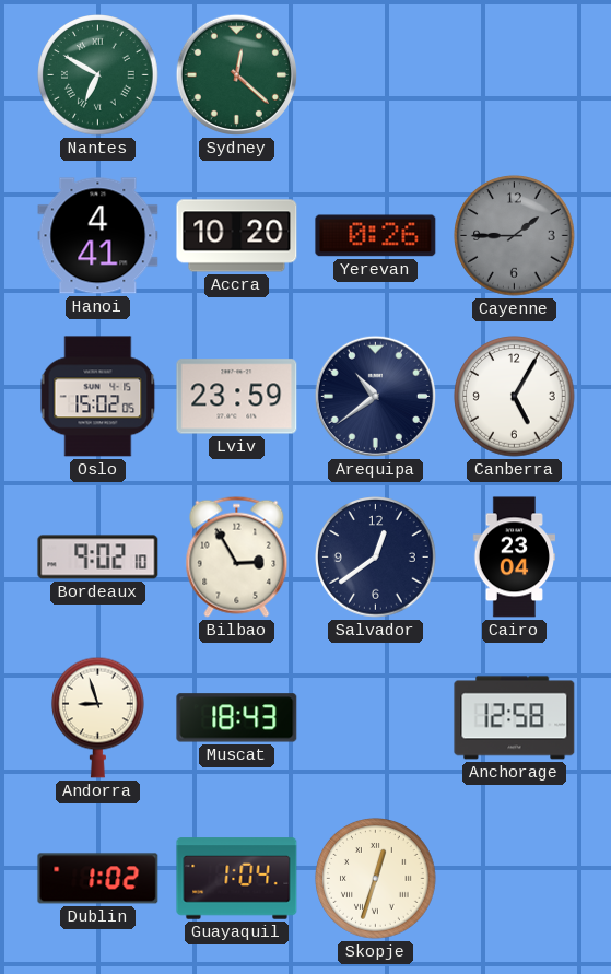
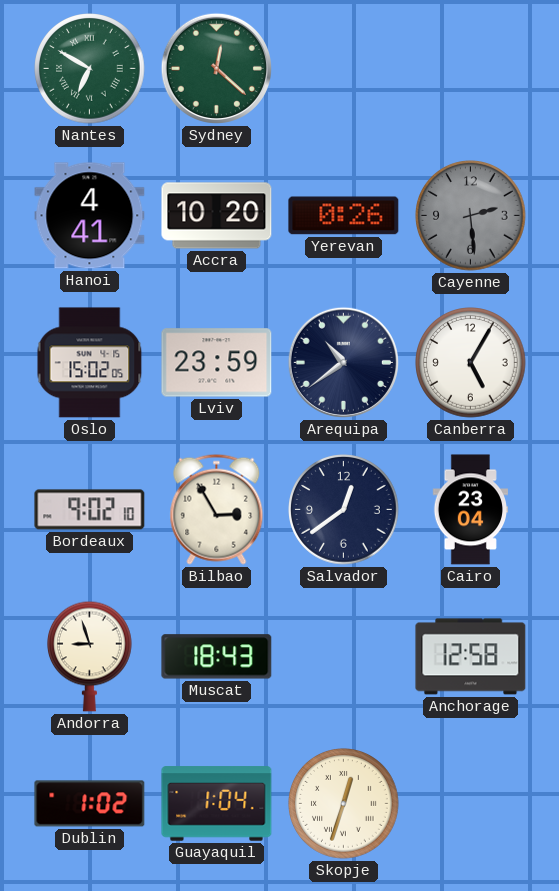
Cayenne: 1:45 -> 2:29
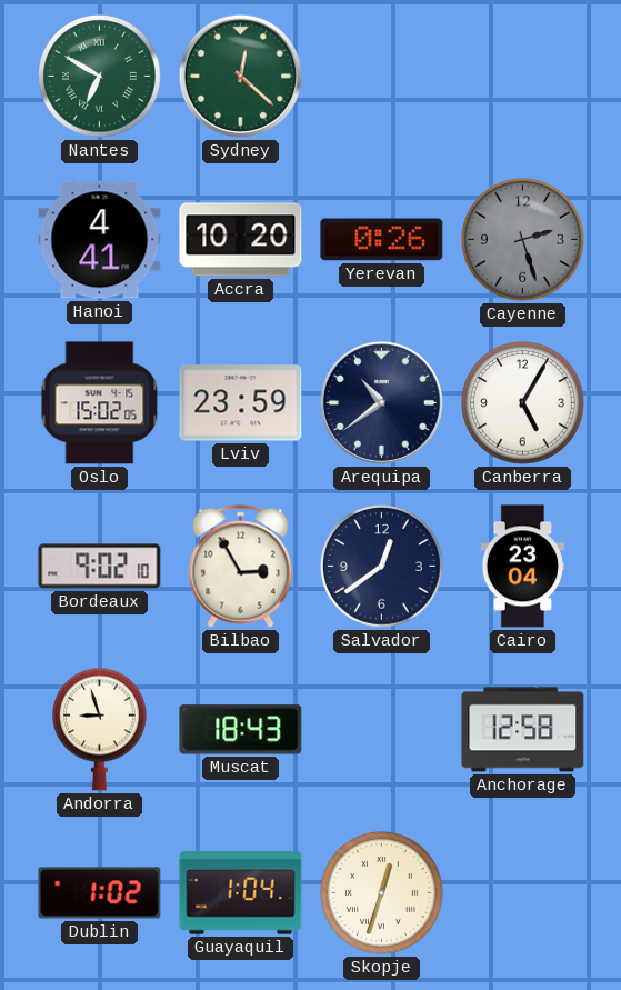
Cayenne: 2:29 -> 2:27
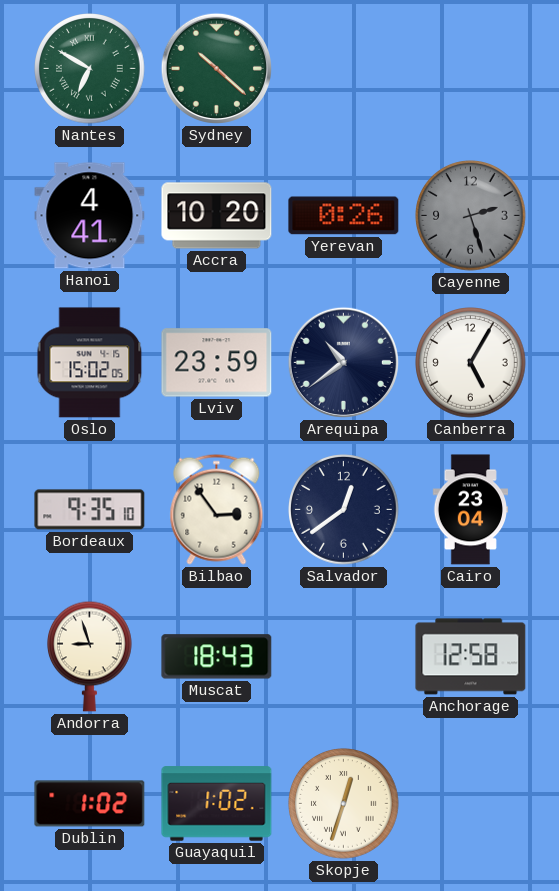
Sydney: 12:22 -> 10:22
Bordeaux: 9:02 -> 9:35
Bilbao: 2:55 -> 2:54
Guayaquil: 1:04 -> 1:02
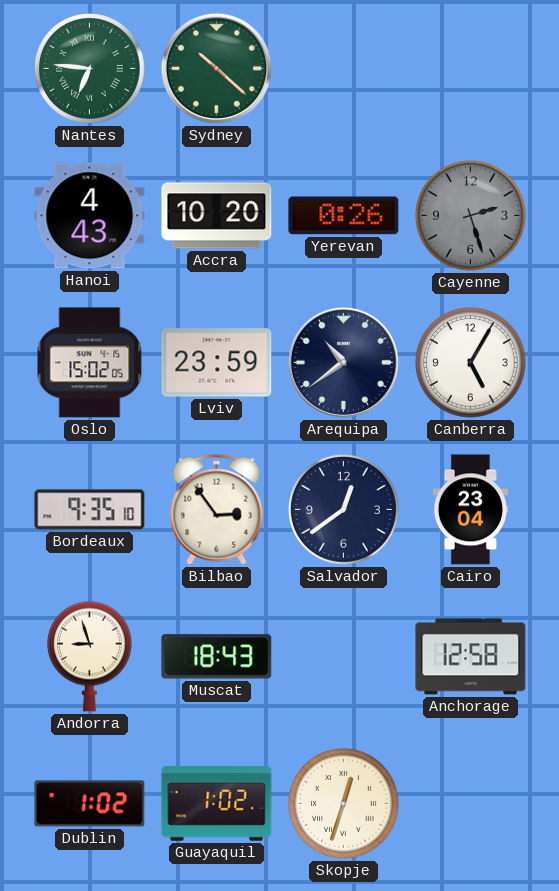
Nantes: 6:50 -> 6:46
Hanoi: 4:41 -> 4:43
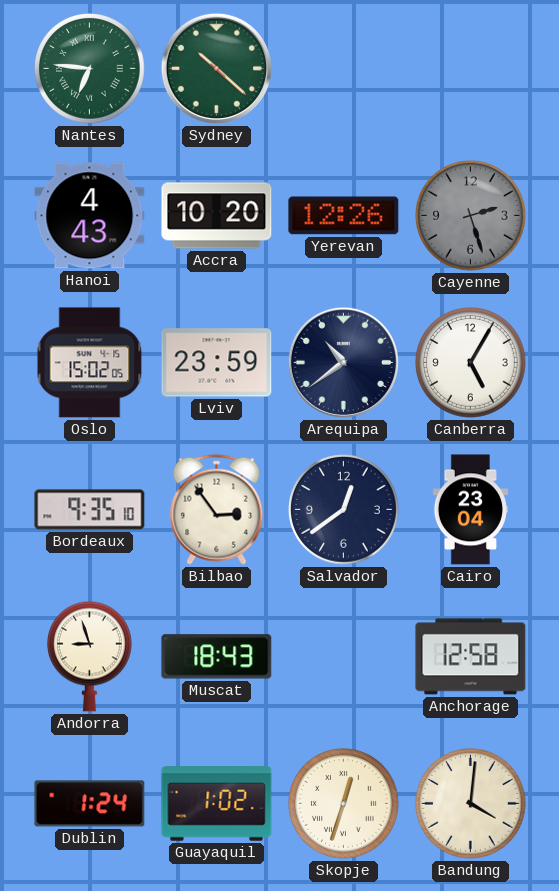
Yerevan: 0:26 -> 12:26
Dublin: 1:02 -> 1:24
Bandung: none -> 4:01
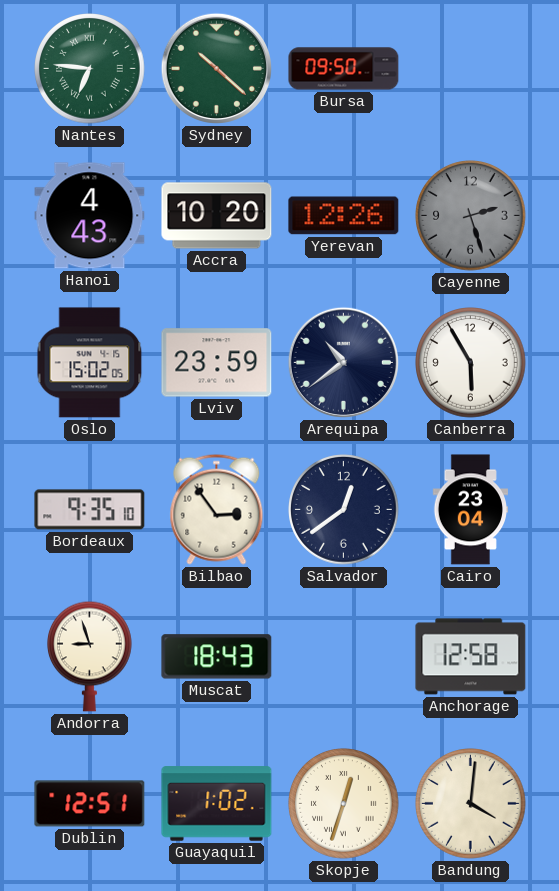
Bursa: none -> 09:50
Canberra: 5:05 -> 5:55
Dublin: 1:24 -> 12:51
